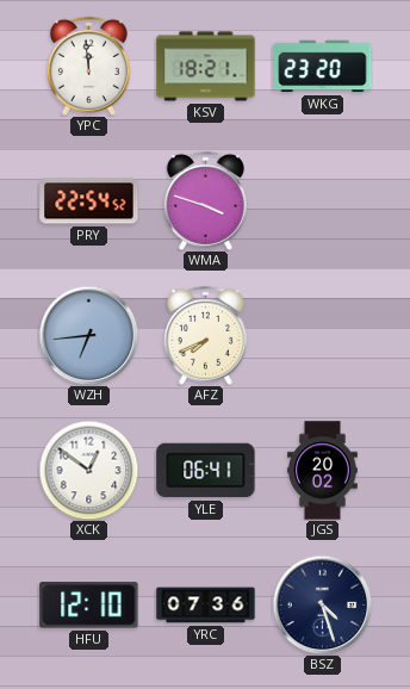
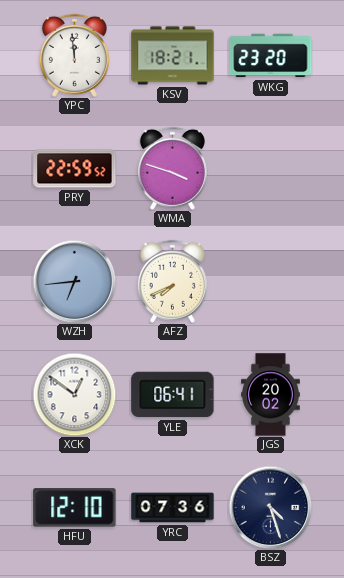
PRY: 22:54 -> 22:59
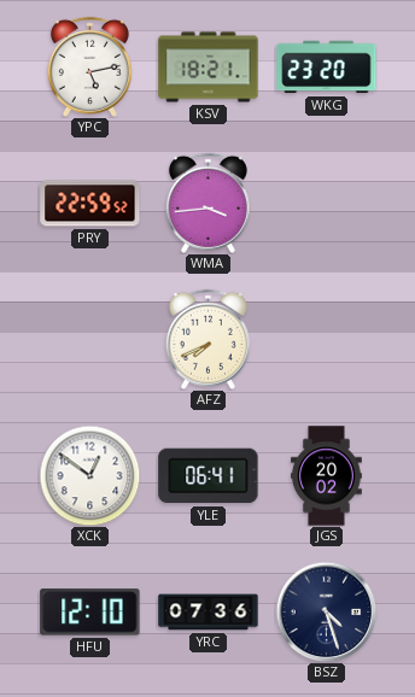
YPC: 11:59 -> 5:13
WMA: 3:48 -> 3:44
WZH: 6:44 -> none
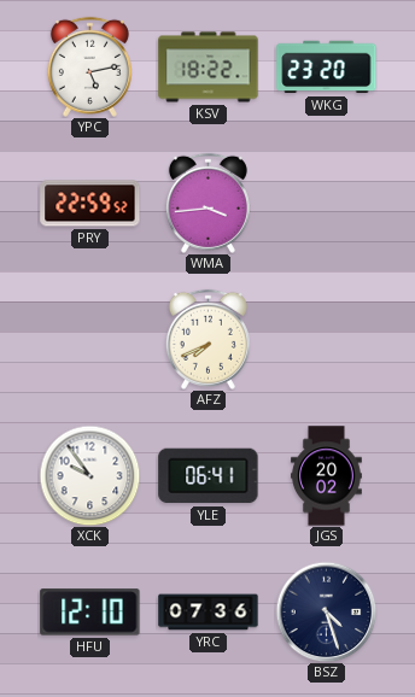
KSV: 18:21 -> 18:22
XCK: 12:51 -> 9:54
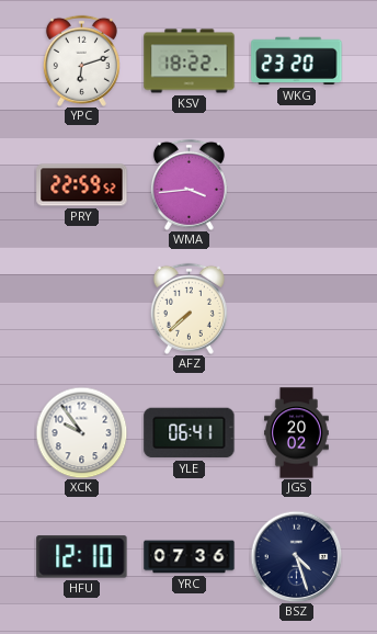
YPC: 5:13 -> 6:12
AFZ: 7:41 -> 7:38
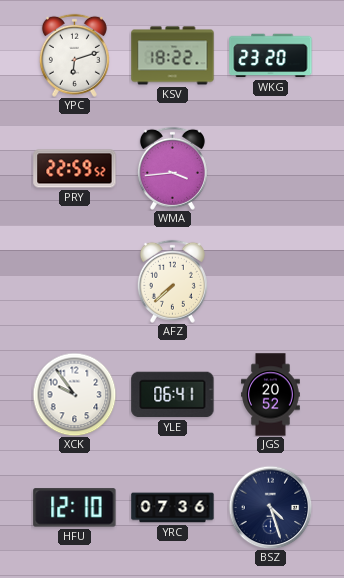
JGS: 20:02 -> 20:52
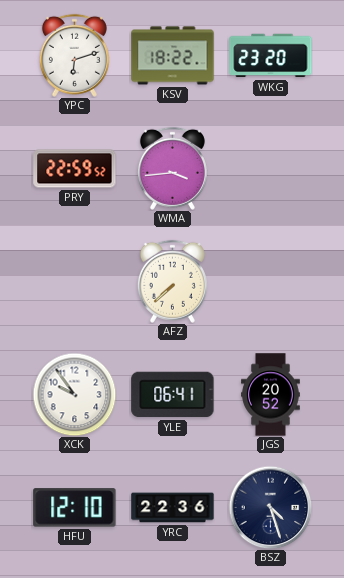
YRC: 07:36 -> 22:36
